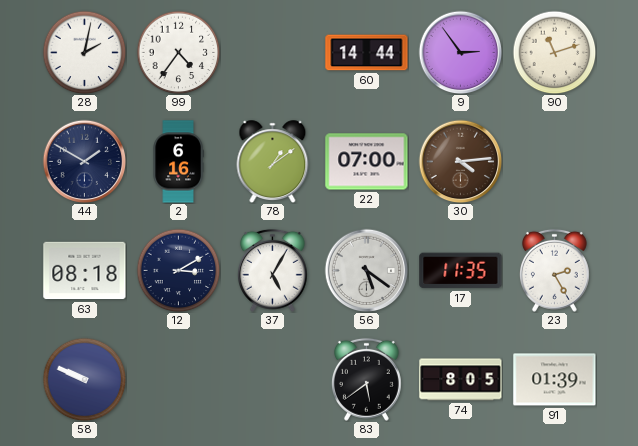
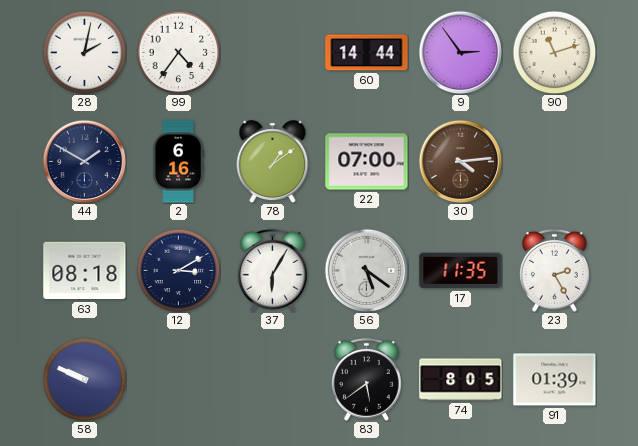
37: 5:05 -> 6:05
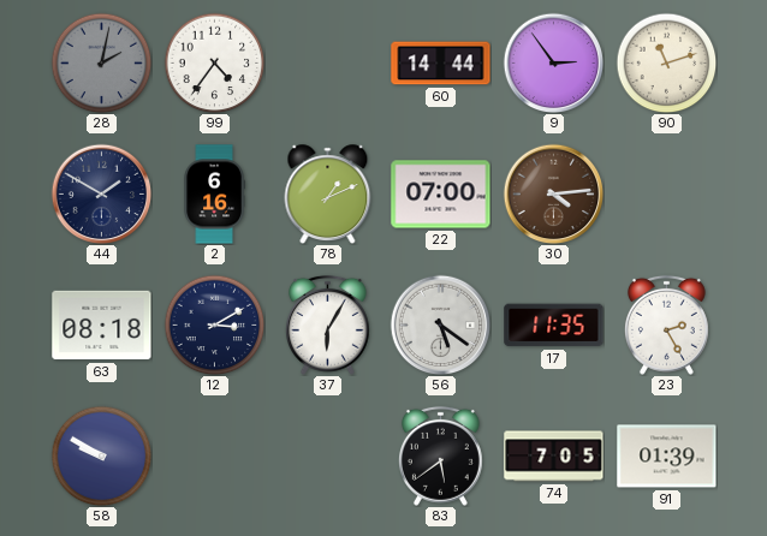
28 dial: white -> grey
78: 1:09 -> 1:11
58: 9:49 -> 9:50
74: 8:05 -> 7:05
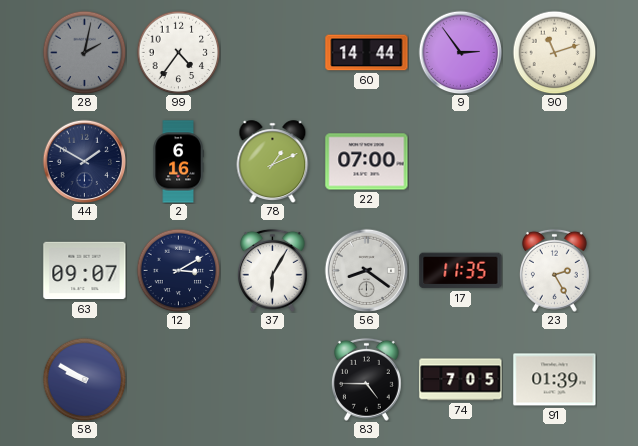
30: 4:14 -> none
63: 08:18 -> 09:07
56: 5:21 -> 8:21
83: 5:39 -> 4:45
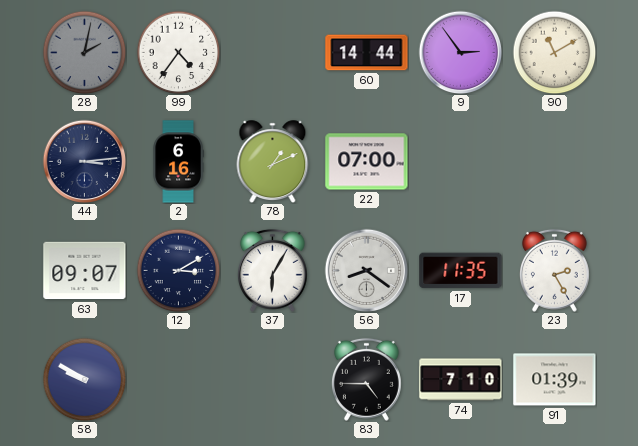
90: 11:12 -> 11:10
44: 1:50 -> 3:14
74: 7:05 -> 7:10
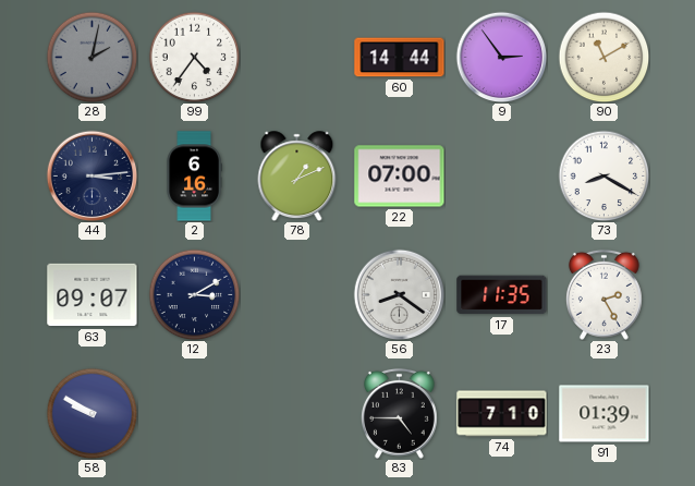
73: none -> 8:20
37: 6:05 -> none
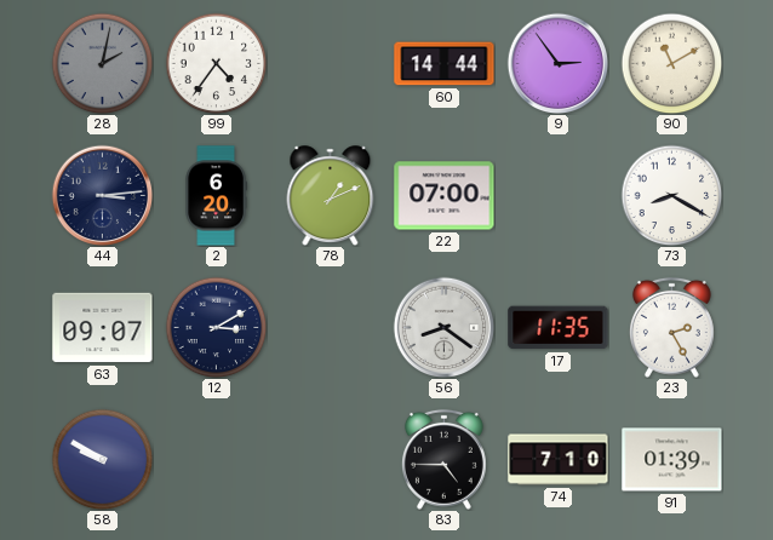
2: 6:16 -> 6:20
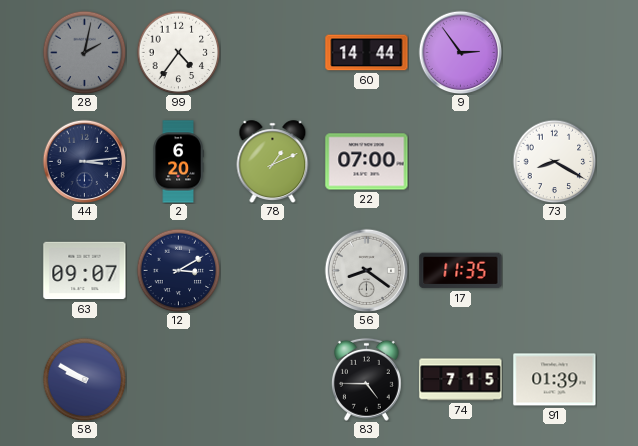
90: 11:10 -> none
23: 2:25 -> none
74: 7:10 -> 7:15
